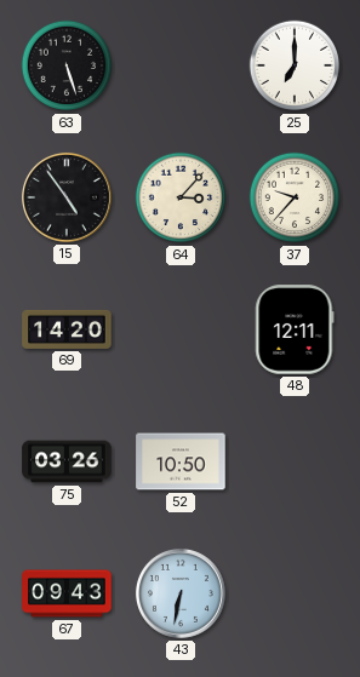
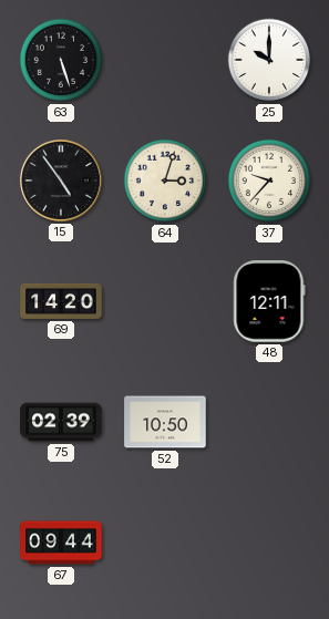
25: 7:00 -> 10:00
64: 3:07 -> 3:03
75: 03:26 -> 02:39
67: 09:43 -> 09:44
43: 6:32 -> none
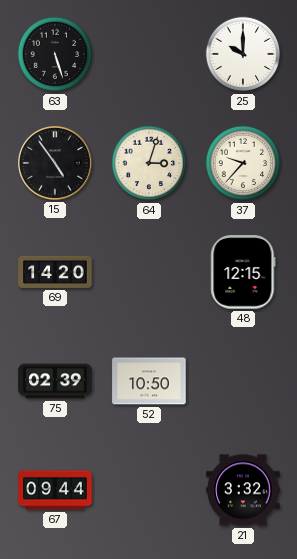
48: 12:11 -> 12:15
21: none -> 3:32
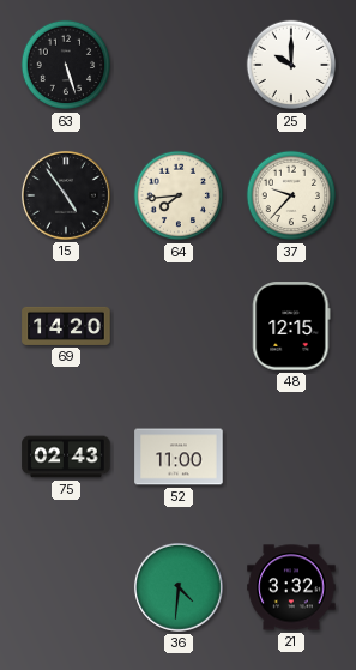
64: 3:03 -> 7:44
75: 02:39 -> 02:43
52: 10:50 -> 11:00
67: 09:44 -> none
36: none -> 4:31
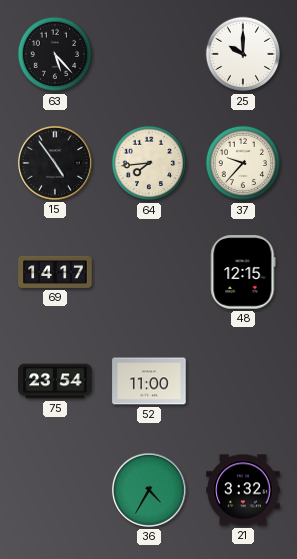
63: 5:27 -> 5:23
69: 14:20 -> 14:17
75: 02:43 -> 23:54
36: 4:31 -> 4:35
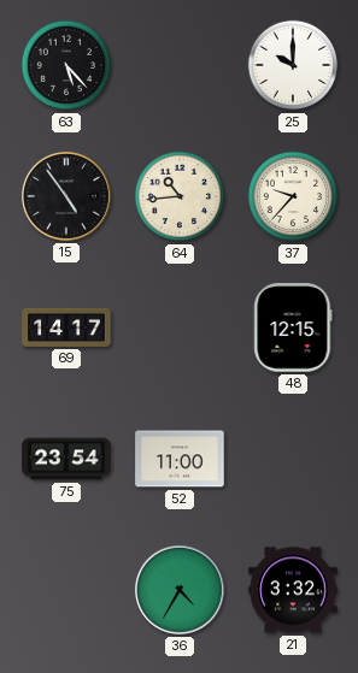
64: 7:44 -> 10:44
